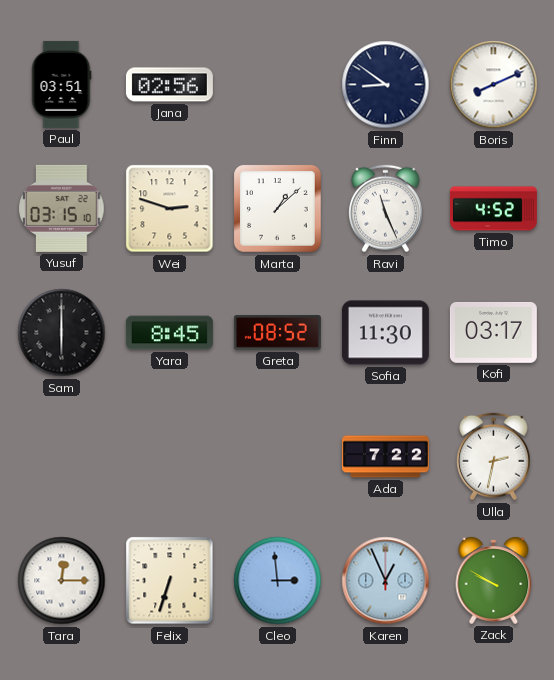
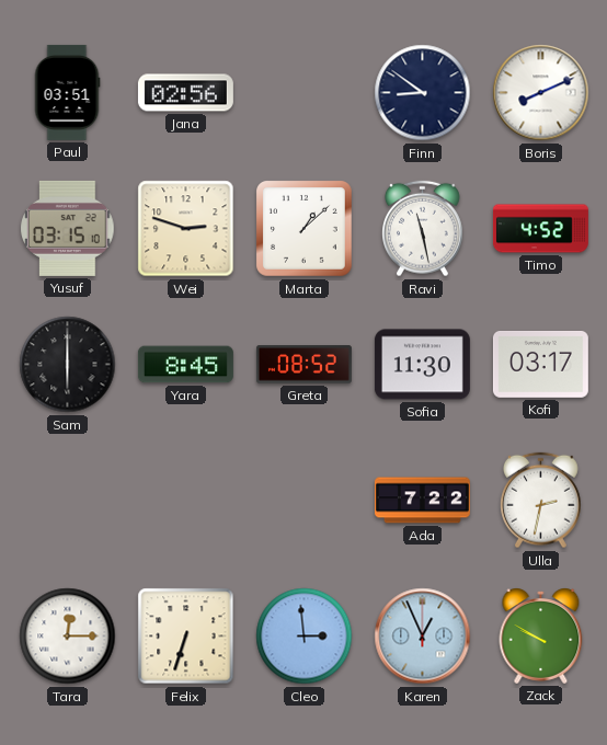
Ravi: 11:26 -> 11:28
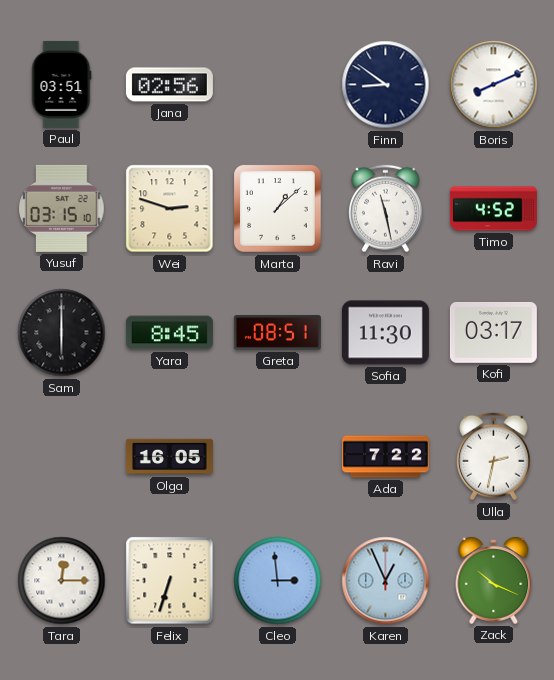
Greta: 08:52 -> 08:51
Olga: none -> 16:05
Zack: 9:50 -> 10:19
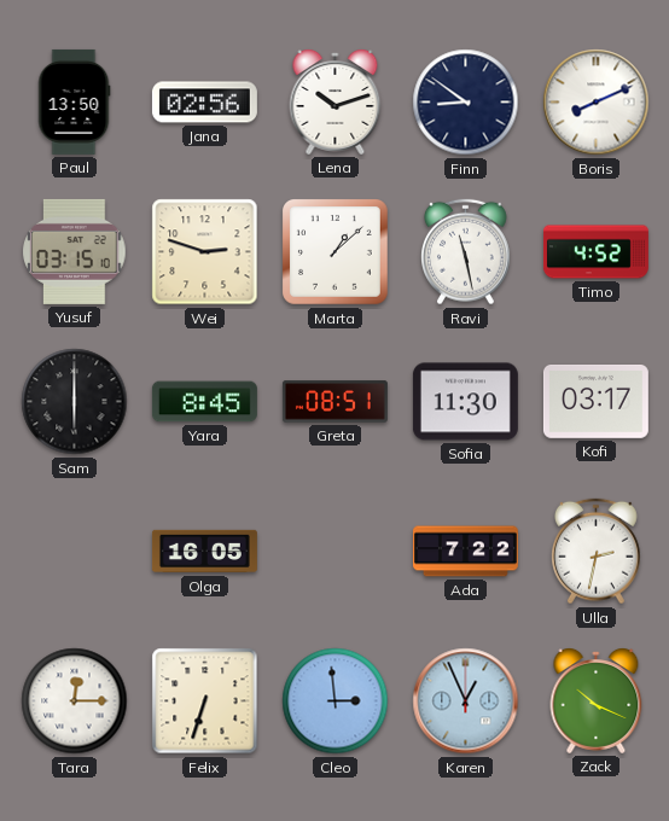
Paul: 03:51 -> 13:50
Lena: none -> 10:12
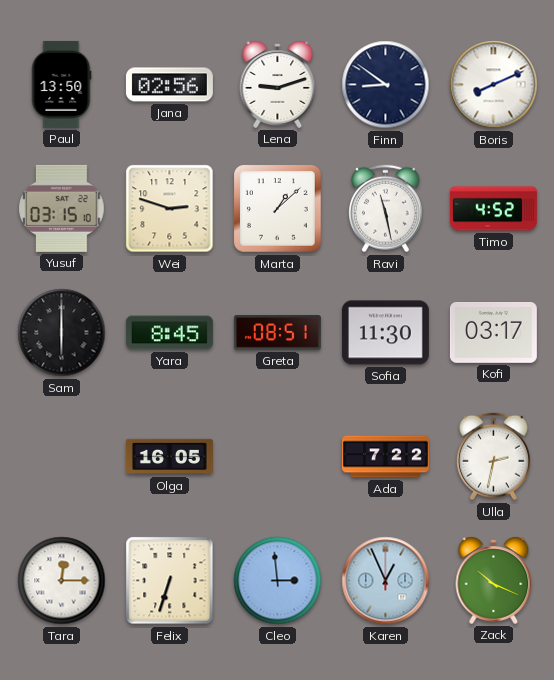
Lena: 10:12 -> 9:12
